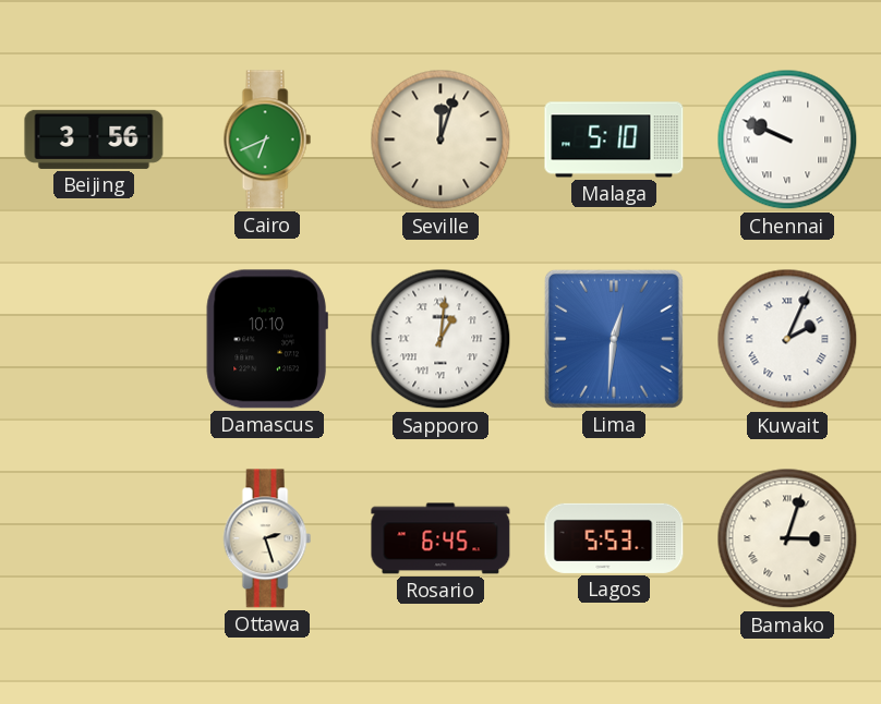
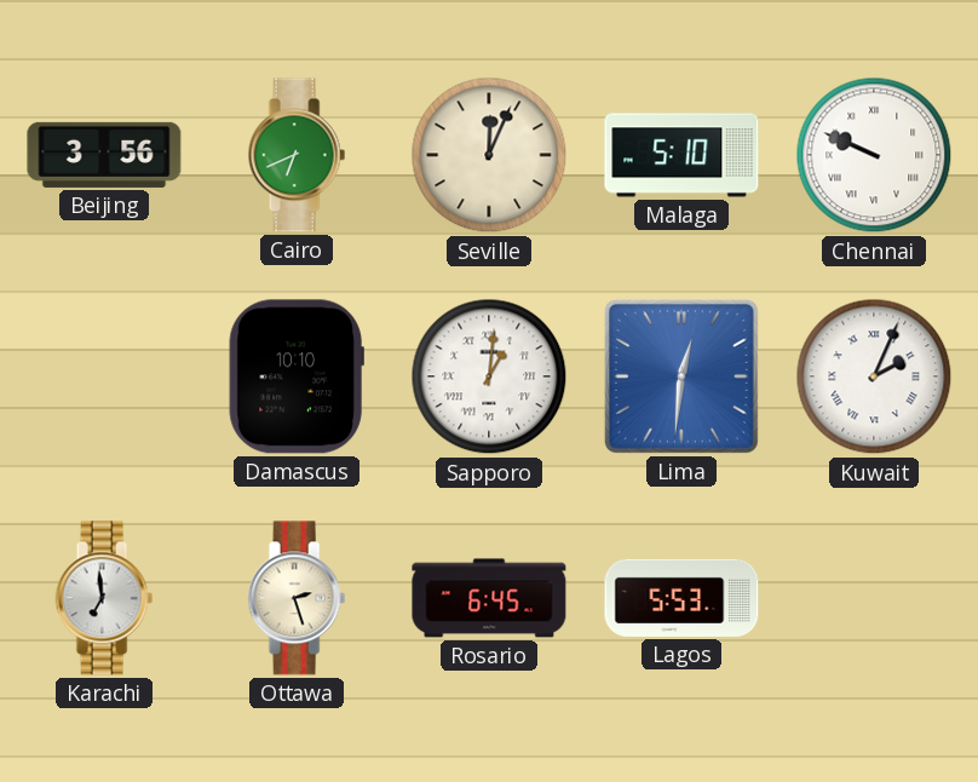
Seville: 12:03 -> 12:04
Karachi: none -> 6:59
Bamako: 3:03 -> none
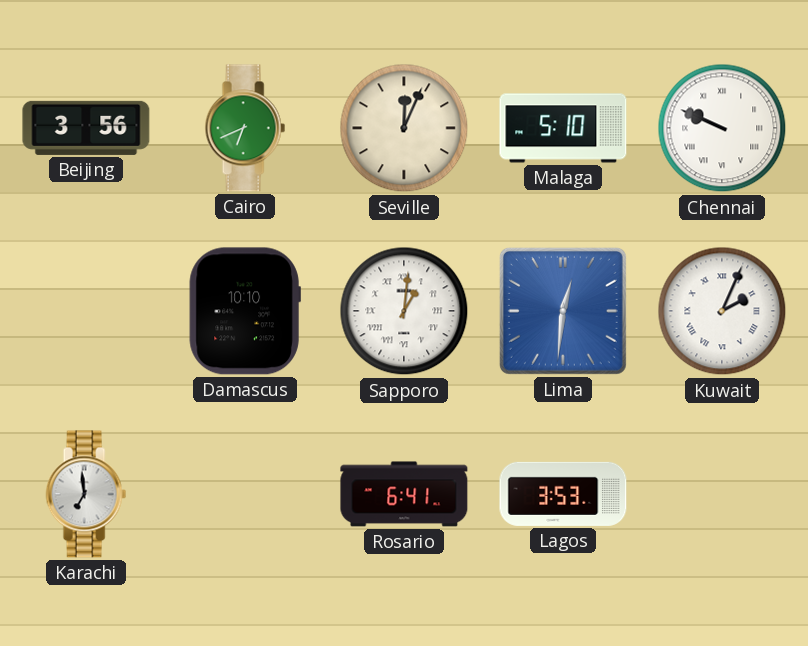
Ottawa: 2:27 -> none
Rosario: 6:45 -> 6:41
Lagos: 5:53 -> 3:53
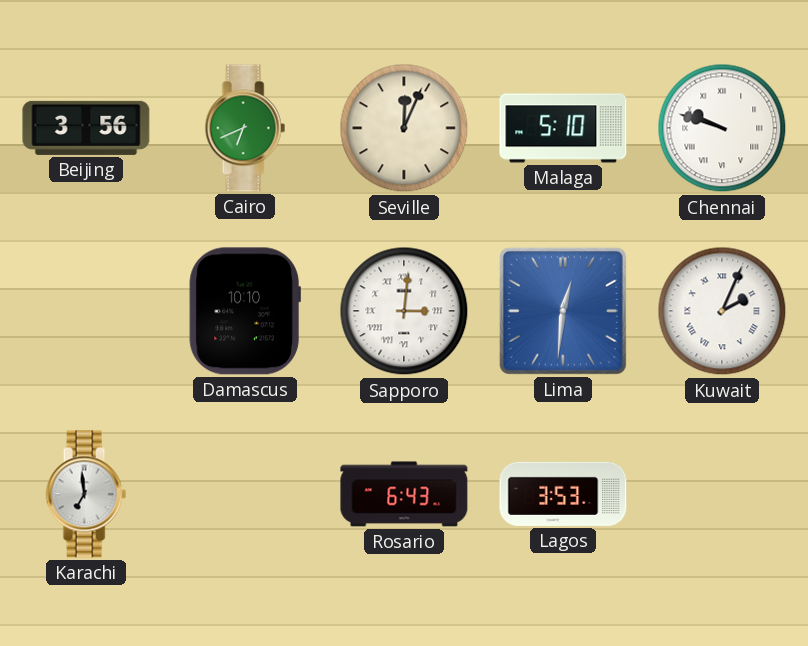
Chennai: 9:49 -> 9:48
Sapporo: 1:01 -> 3:01
Rosario: 6:41 -> 6:43
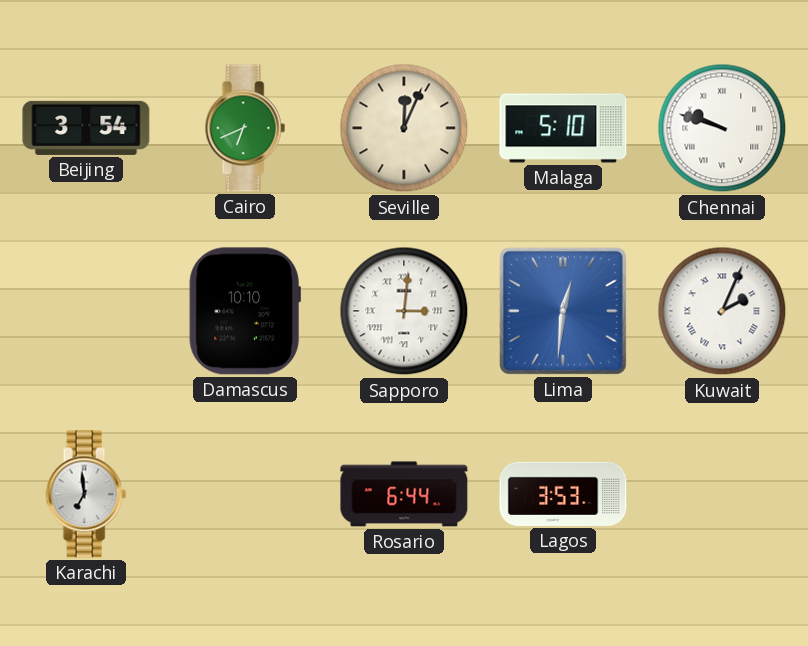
Beijing: 3:56 -> 3:54
Rosario: 6:43 -> 6:44
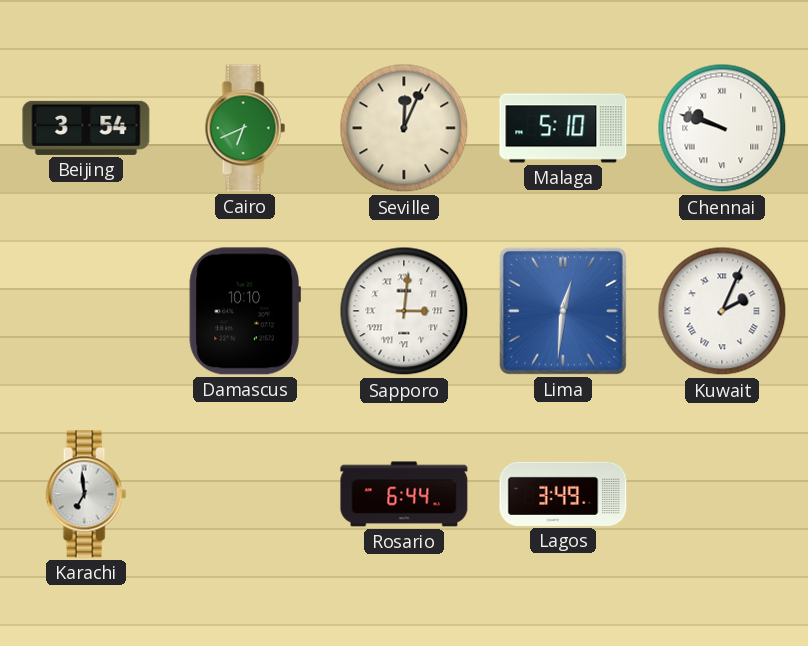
Lagos: 3:53 -> 3:49
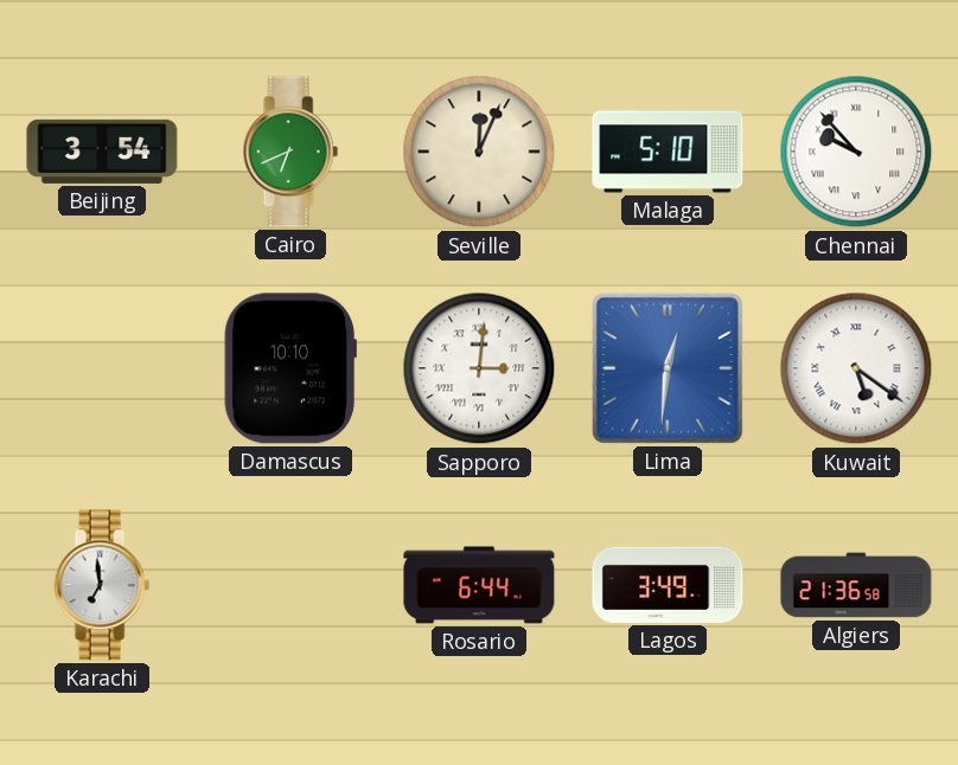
Chennai: 9:48 -> 9:53
Kuwait: 2:04 -> 5:21
Algiers: none -> 21:36
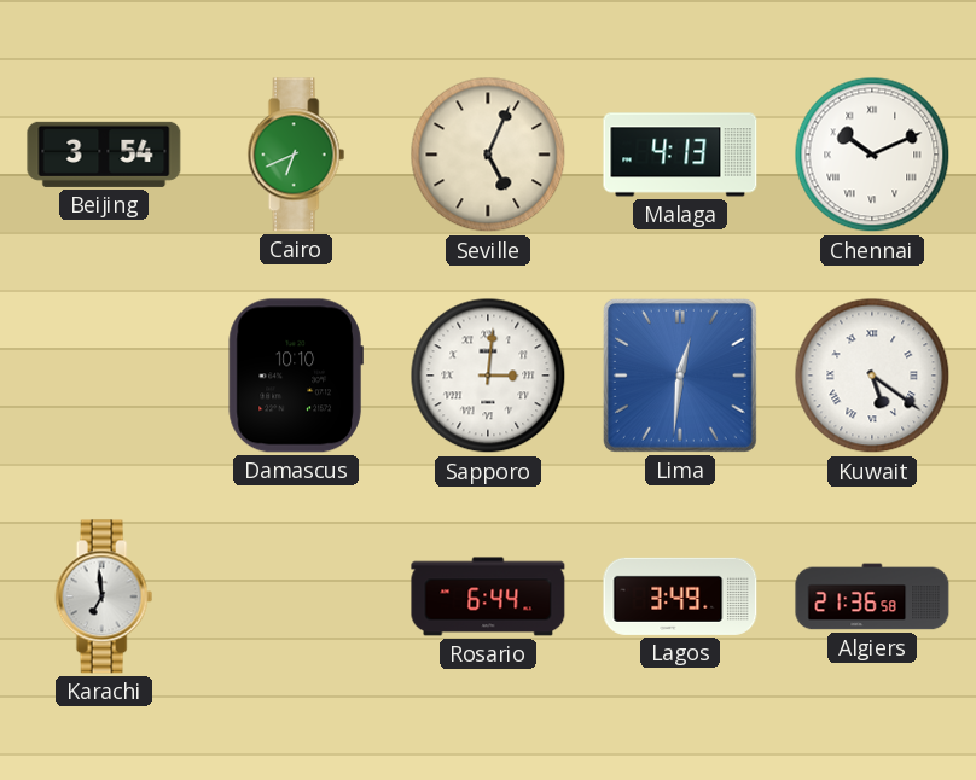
Seville: 12:04 -> 5:04
Malaga: 5:10 -> 4:13
Chennai: 9:53 -> 10:11
